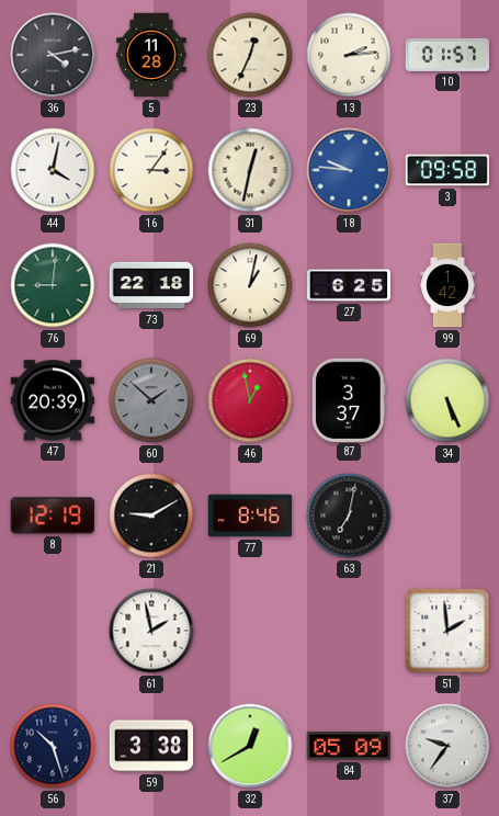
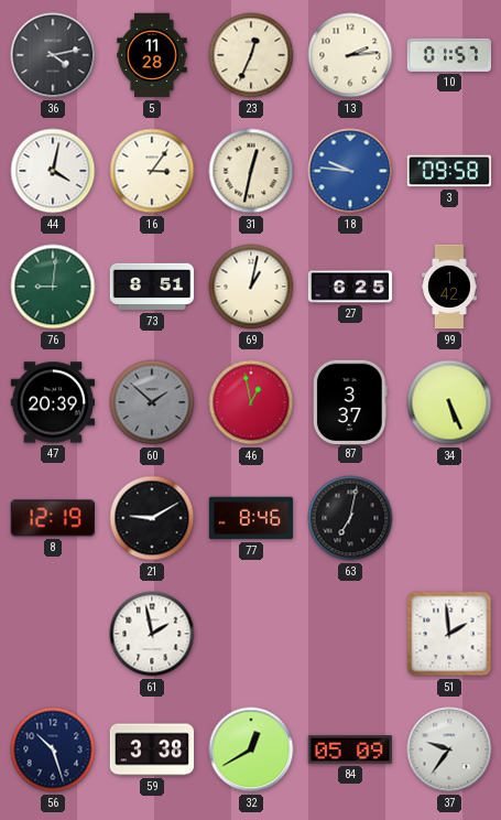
73: 22:18 -> 8:51
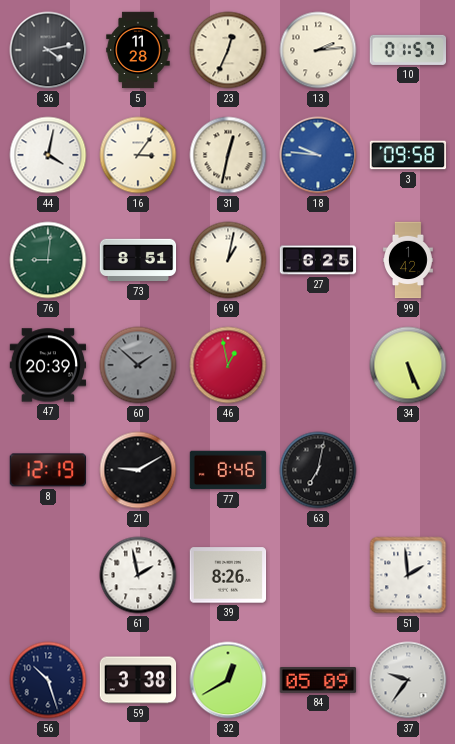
87: 3:37 -> none
39: none -> 8:26
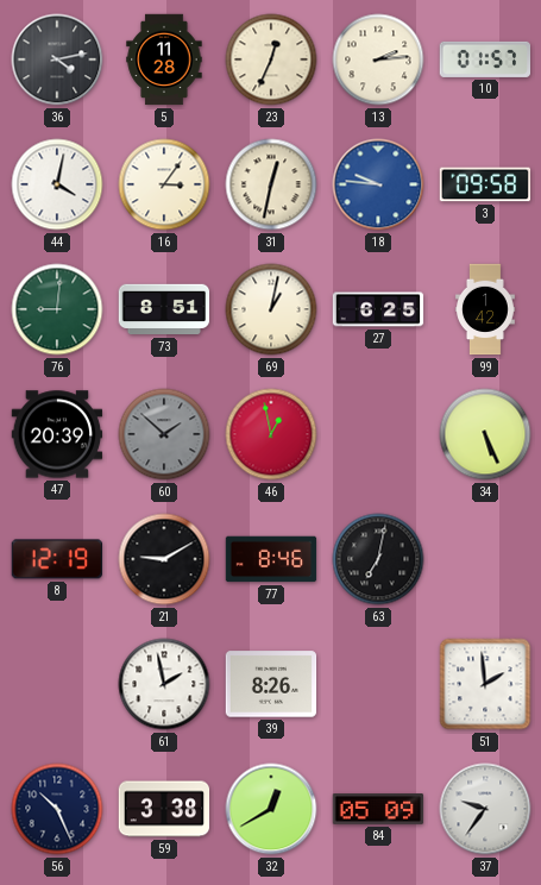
56: 10:27 -> 10:26
